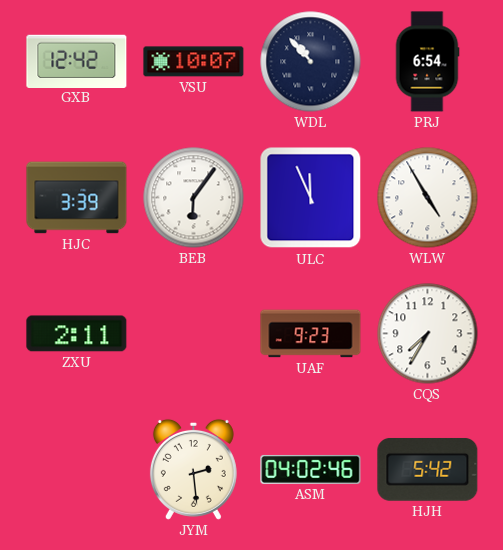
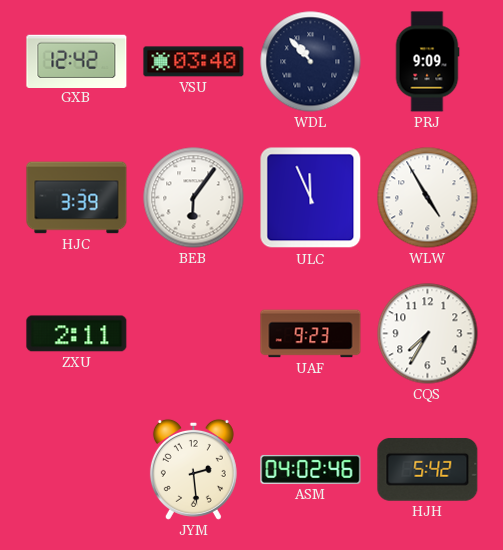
VSU: 10:07 -> 03:40
PRJ: 6:54 -> 9:09
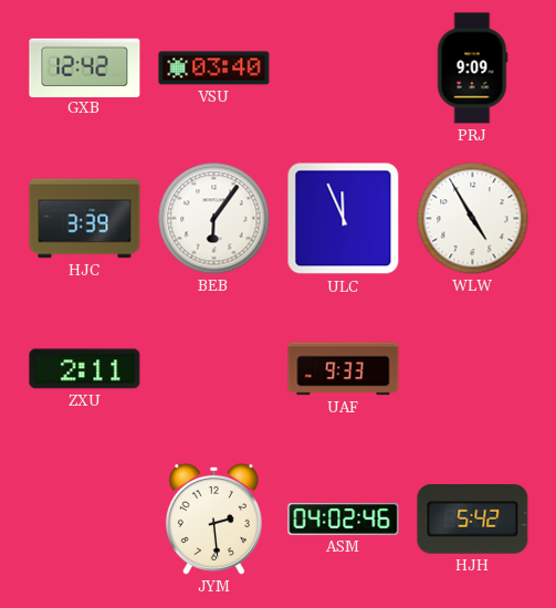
WDL: 10:53 -> none
UAF: 9:23 -> 9:33
CQS: 7:35 -> none
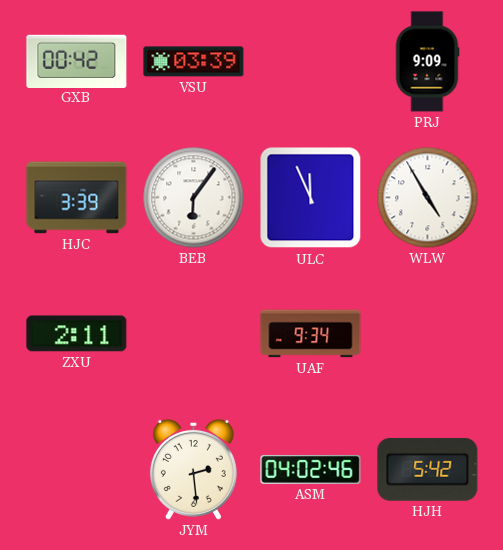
GXB: 12:42 -> 00:42
VSU: 03:40 -> 03:39
UAF: 9:33 -> 9:34
